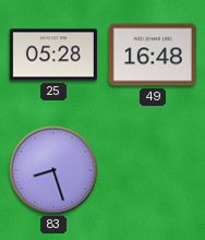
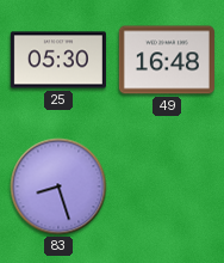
25: 05:28 -> 05:30
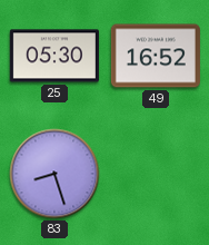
49: 16:48 -> 16:52
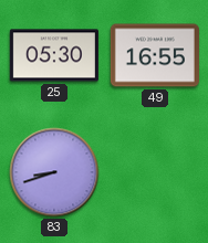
49: 16:52 -> 16:55
83: 8:27 -> 8:42
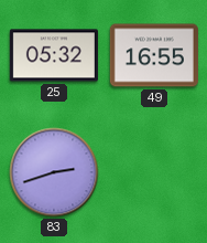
25: 05:30 -> 05:32
83: 8:42 -> 2:42
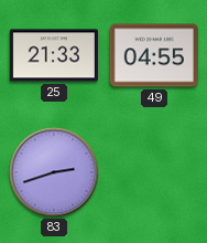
25: 05:32 -> 21:33
49: 16:55 -> 04:55
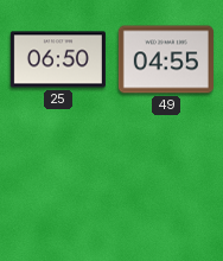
25: 21:33 -> 06:50
83: 2:42 -> none
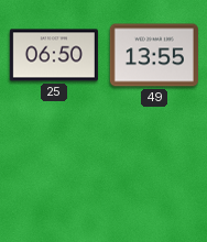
49: 04:55 -> 13:55
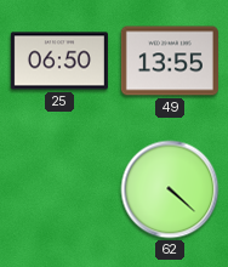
62: none -> 4:22
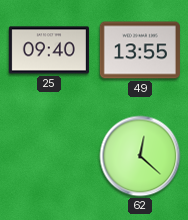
25: 06:50 -> 09:40
62: 4:22 -> 12:22
